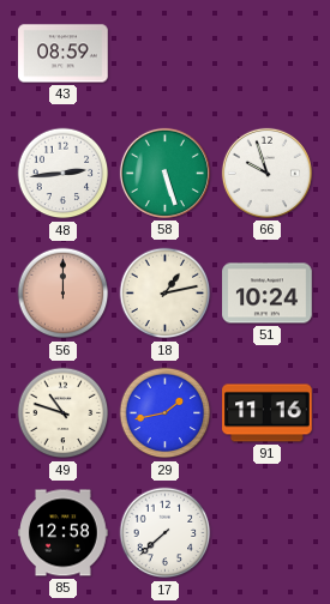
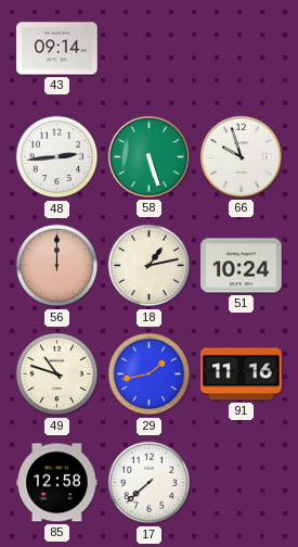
43: 08:59 -> 09:14
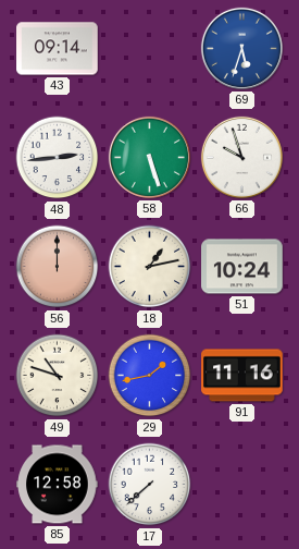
69: none -> 5:33
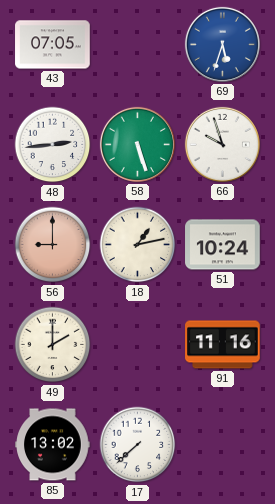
43: 09:14 -> 07:05
56: 12:00 -> 9:00
49: 10:48 -> 2:00
29: 1:43 -> none
85: 12:58 -> 13:02
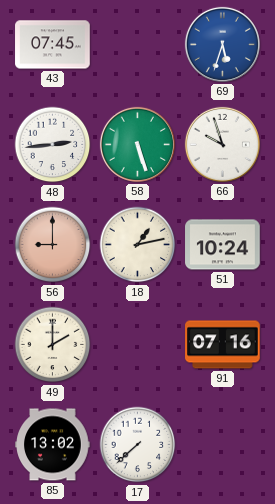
43: 07:05 -> 07:45
91: 11:16 -> 07:16
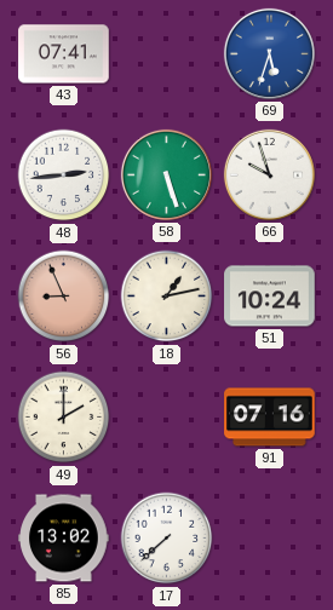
43: 07:45 -> 07:41
56: 9:00 -> 8:56
